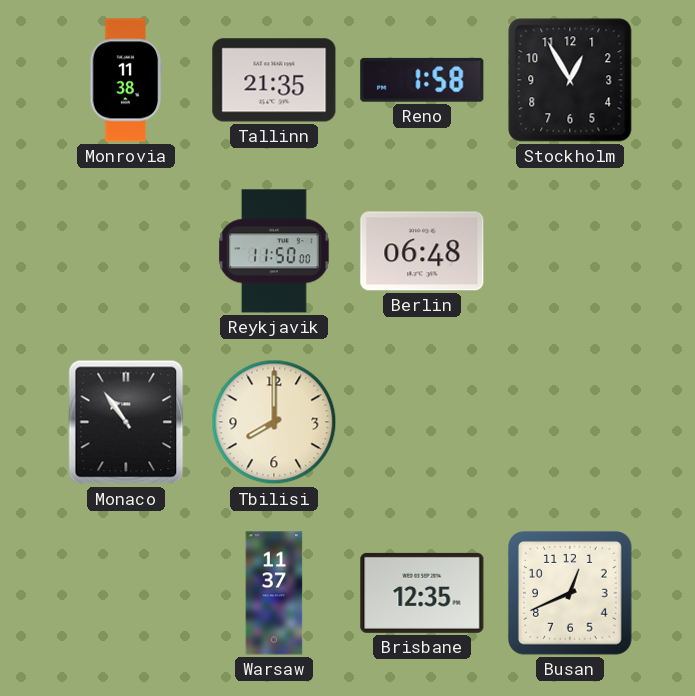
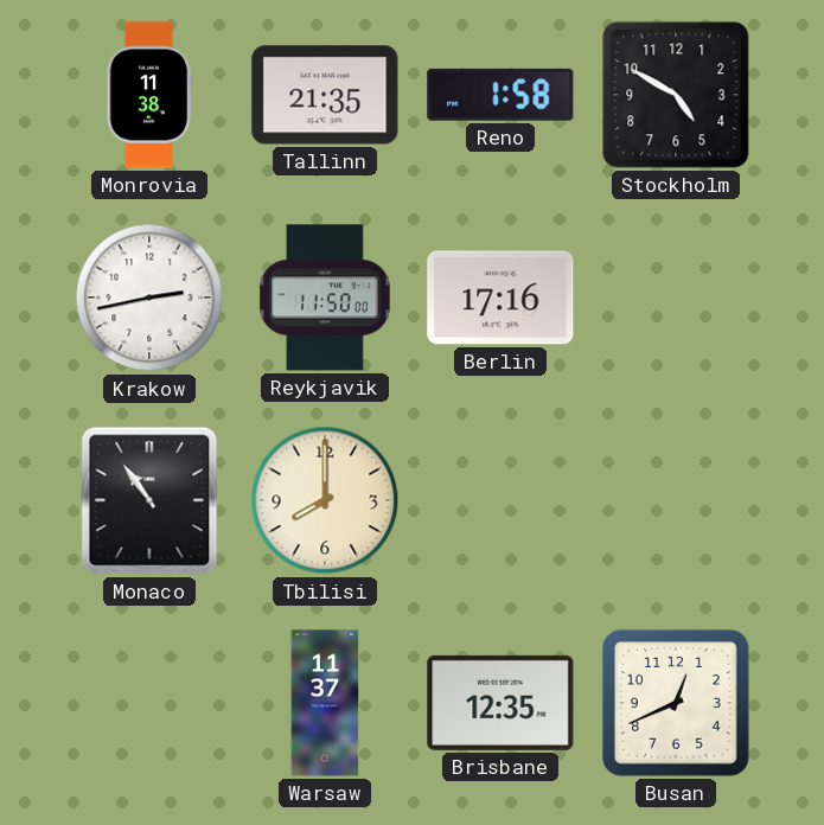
Stockholm: 12:55 -> 4:50
Krakow: none -> 2:43
Berlin: 06:48 -> 17:16
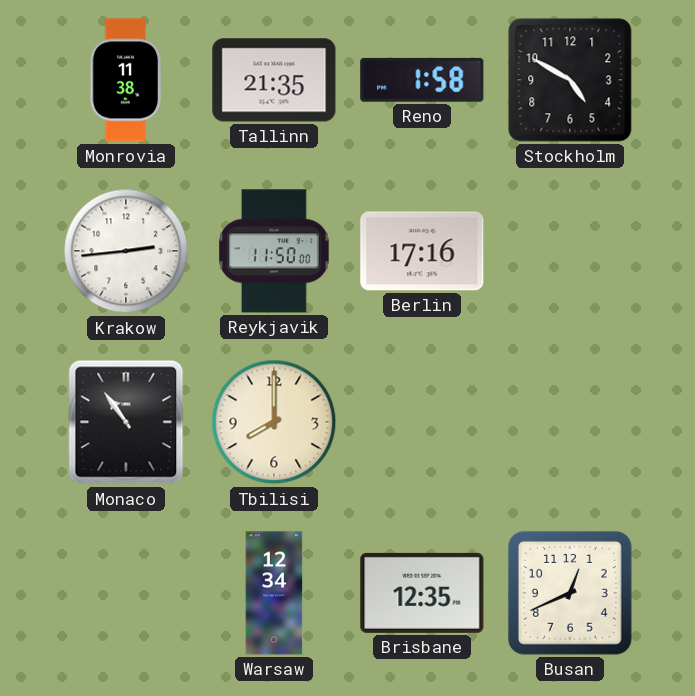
Krakow: 2:43 -> 2:44
Warsaw: 11:37 -> 12:34
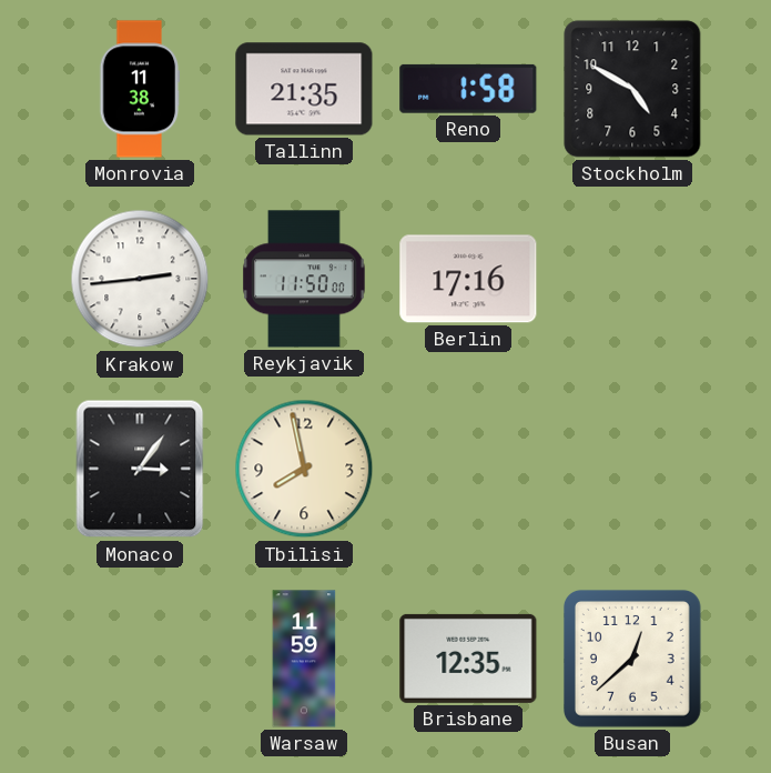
Monaco: 10:54 -> 3:06
Tbilisi: 8:00 -> 7:58
Warsaw: 12:34 -> 11:59
Busan: 12:41 -> 12:38
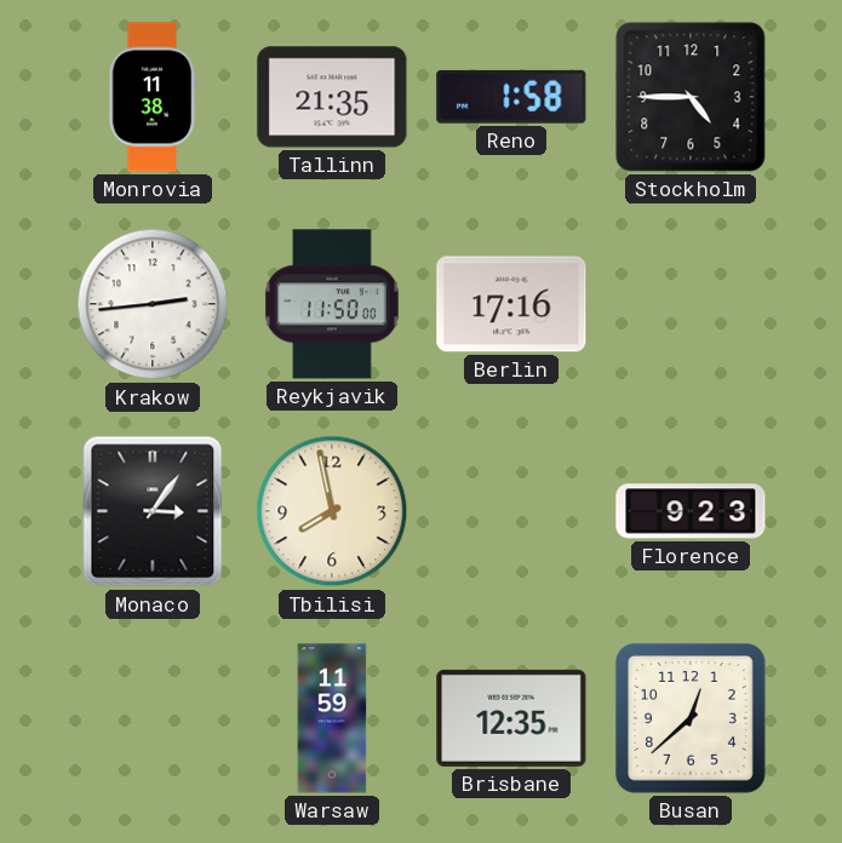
Stockholm: 4:50 -> 4:45
Florence: none -> 9:23
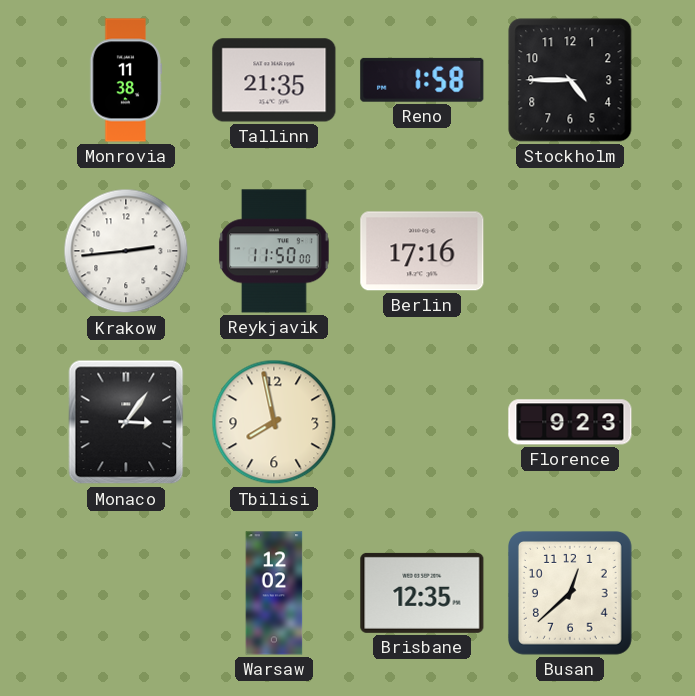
Warsaw: 11:59 -> 12:02
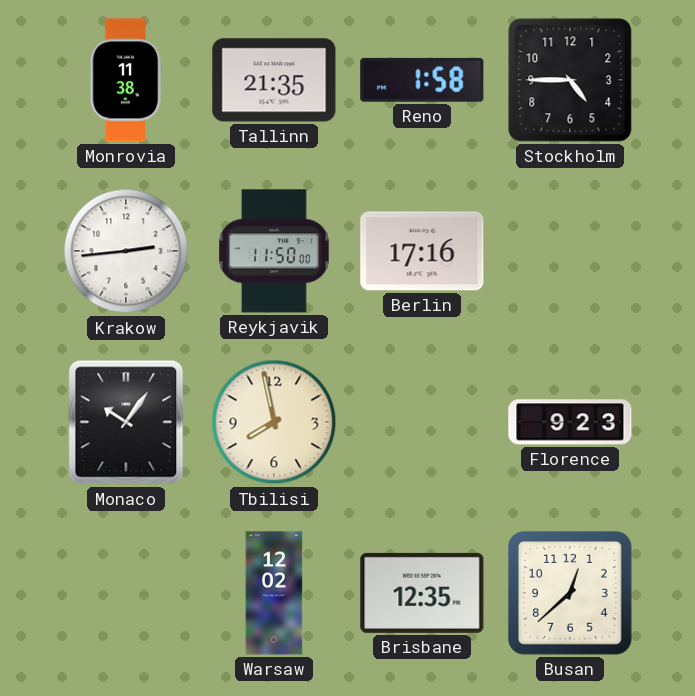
Monaco: 3:06 -> 10:06
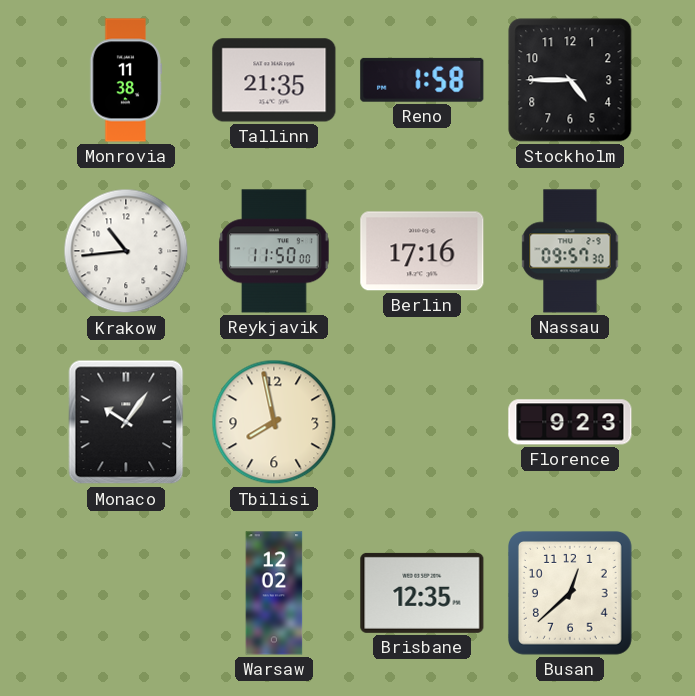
Krakow: 2:44 -> 10:44
Nassau: none -> 09:57
